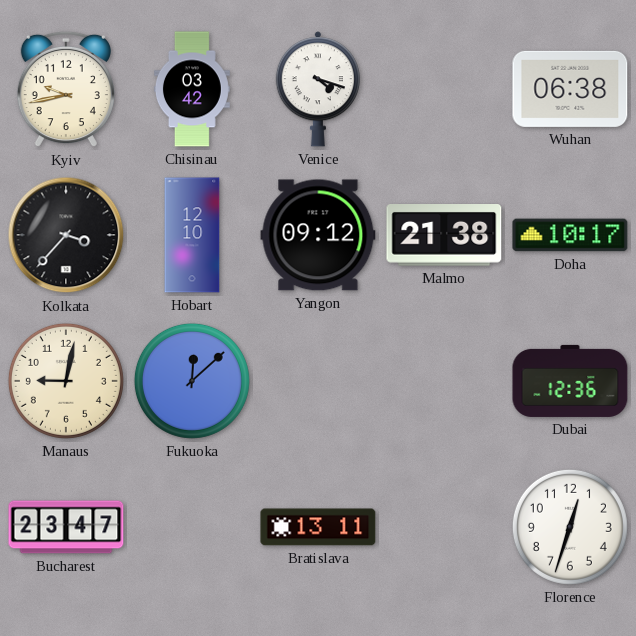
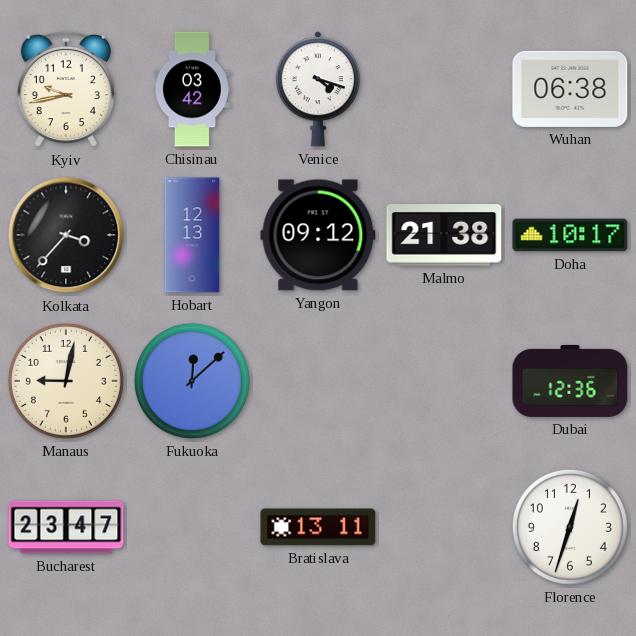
Hobart: 12:10 -> 12:13
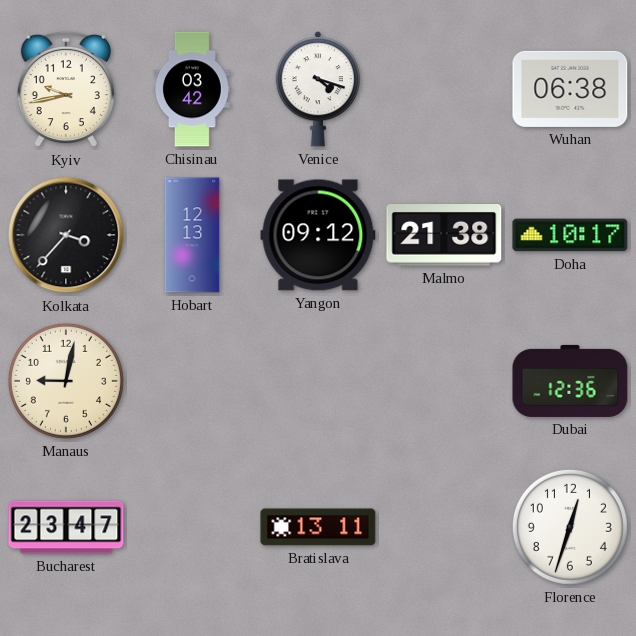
Fukuoka: 12:08 -> none
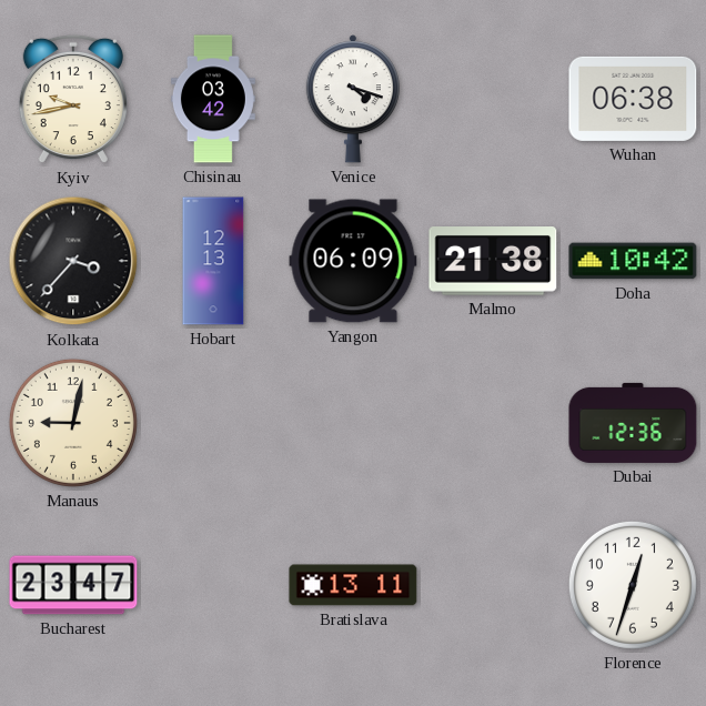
Yangon: 09:12 -> 06:09
Doha: 10:17 -> 10:42
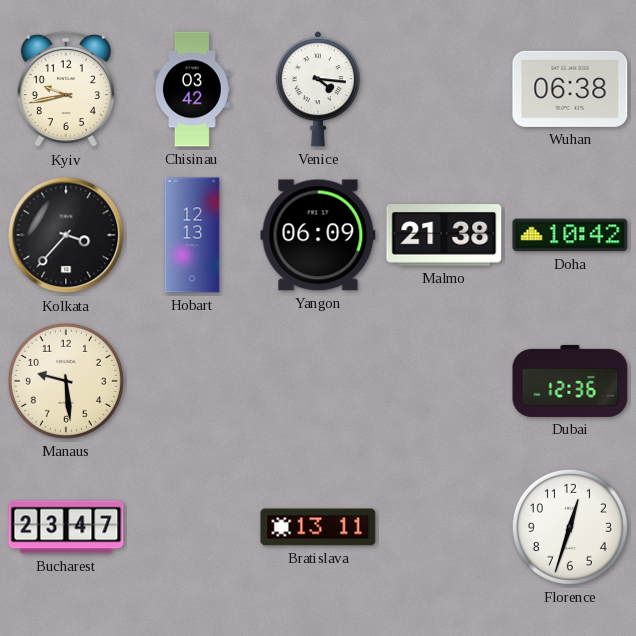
Venice: 4:18 -> 4:16
Manaus: 9:02 -> 9:29
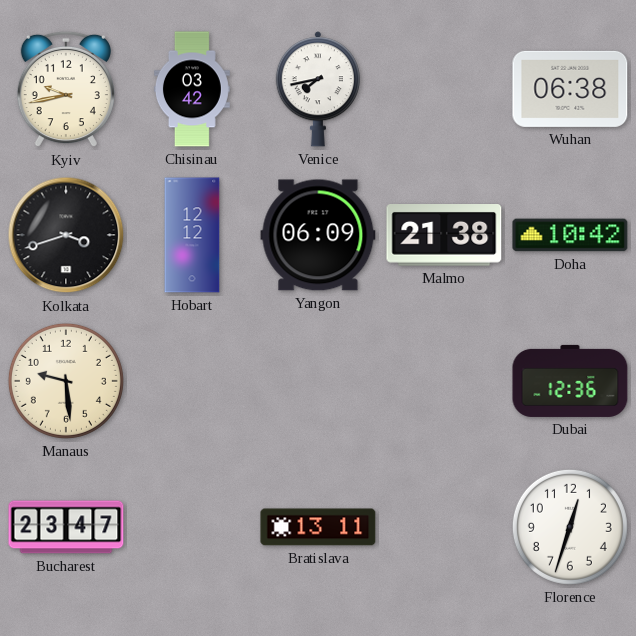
Venice: 4:16 -> 7:43
Kolkata: 3:37 -> 3:42
Hobart: 12:13 -> 12:12
